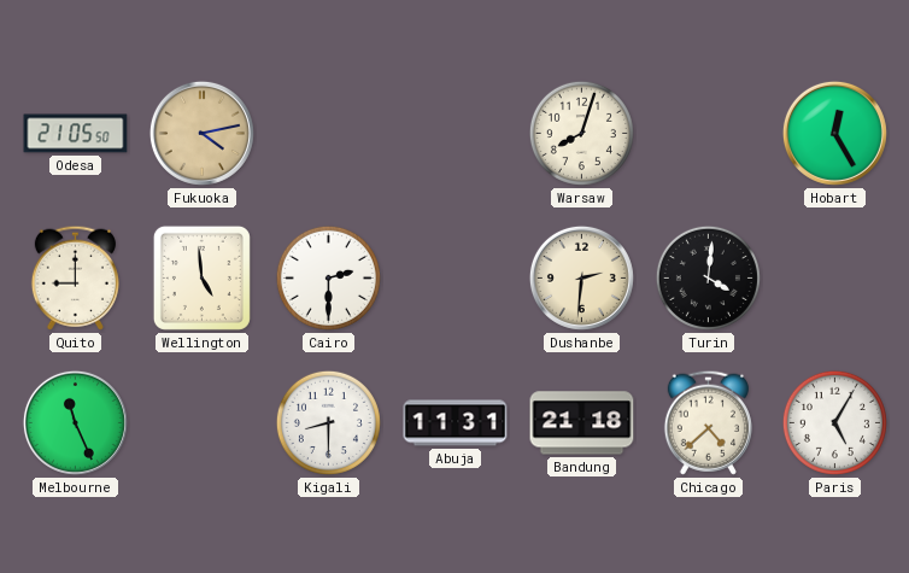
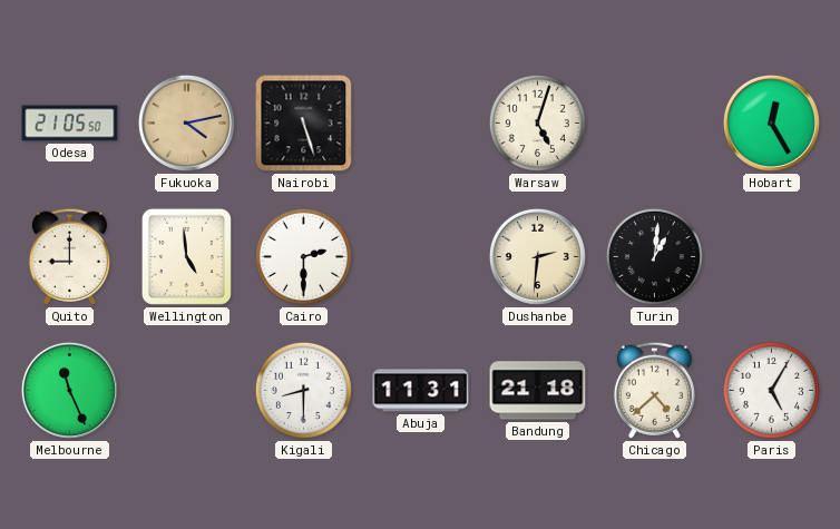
Nairobi: none -> 5:27
Warsaw: 8:03 -> 5:03
Turin: 4:01 -> 1:01
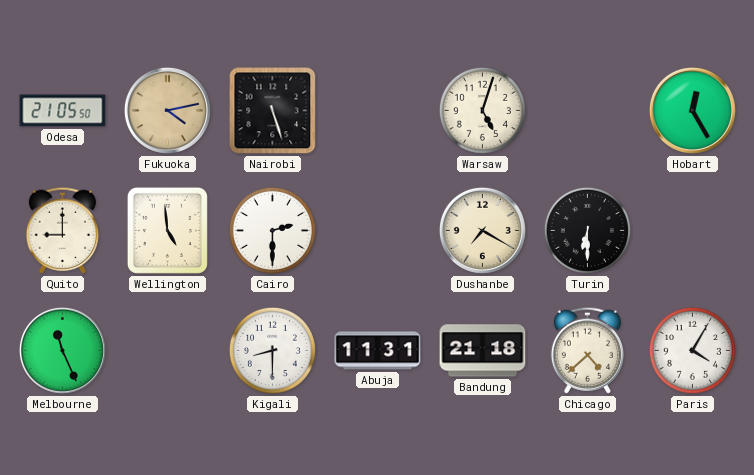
Dushanbe: 2:31 -> 7:20
Turin: 1:01 -> 6:30
Paris: 5:05 -> 4:05
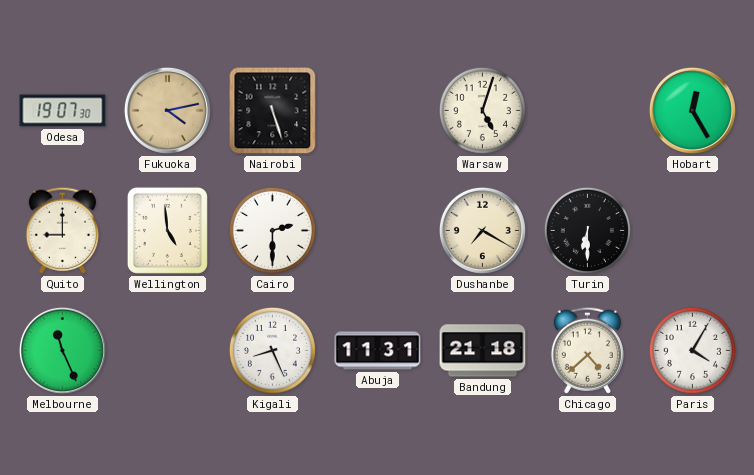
Odesa: 21:05 -> 19:07
Kigali: 8:30 -> 8:26
